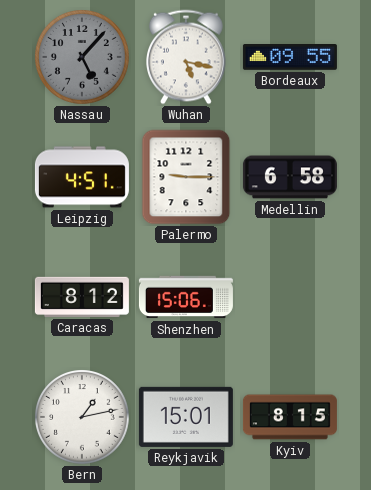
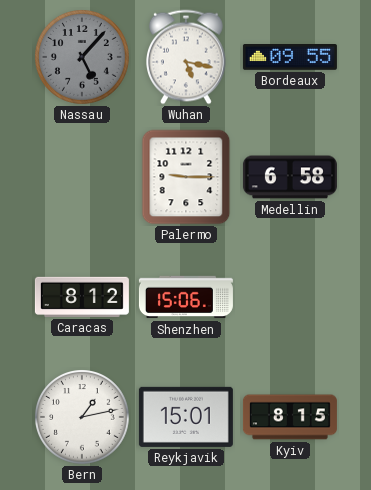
Leipzig: 4:51 -> none
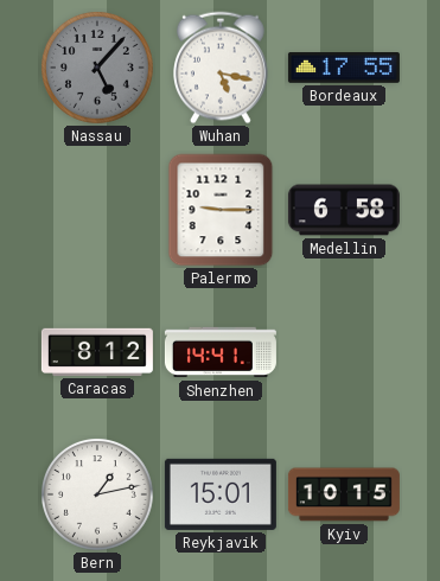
Bordeaux: 09:55 -> 17:55
Shenzhen: 15:06 -> 14:41
Kyiv: 8:15 -> 10:15
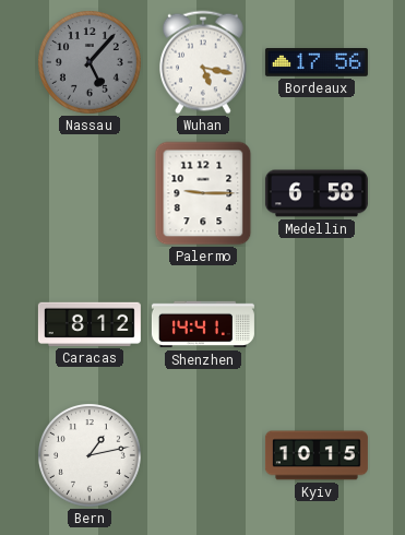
Bordeaux: 17:55 -> 17:56
Reykjavik: 15:01 -> none
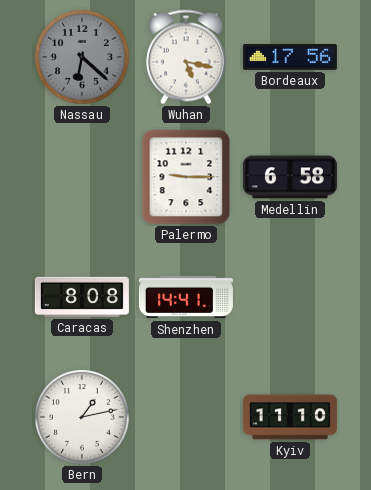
Nassau: 5:07 -> 6:22
Caracas: 8:12 -> 8:08
Kyiv: 10:15 -> 11:10
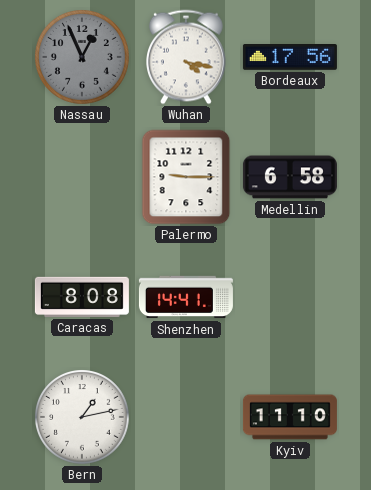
Nassau: 6:22 -> 12:56
Wuhan: 5:17 -> 4:17
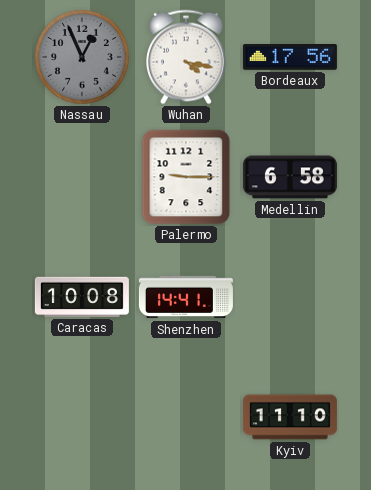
Caracas: 8:08 -> 10:08
Bern: 1:13 -> none
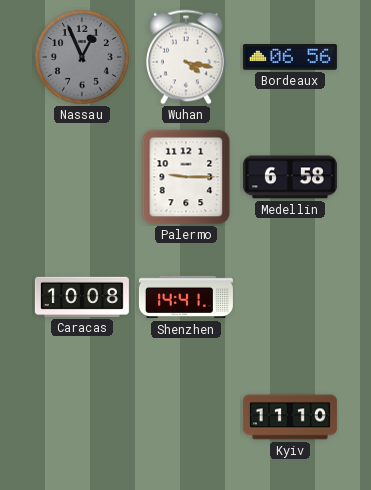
Bordeaux: 17:56 -> 06:56
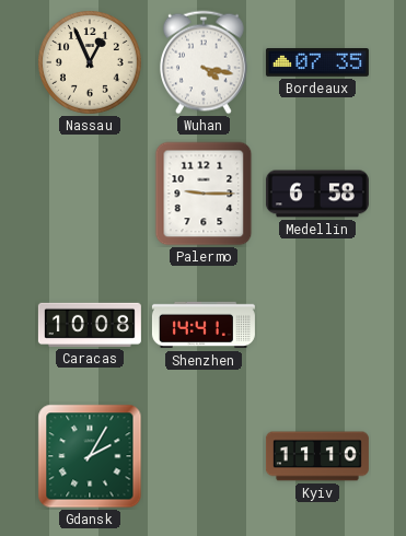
Nassau dial: grey -> cream
Bordeaux: 06:56 -> 07:35
Gdansk: none -> 2:05
